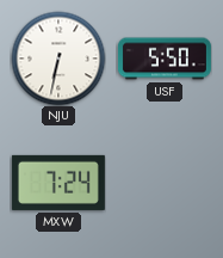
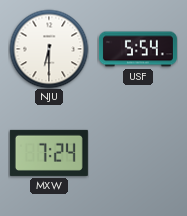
NJU: 6:32 -> 6:30
USF: 5:50 -> 5:54
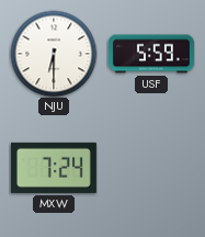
USF: 5:54 -> 5:59
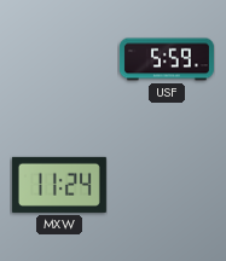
NJU: 6:30 -> none
MXW: 7:24 -> 11:24
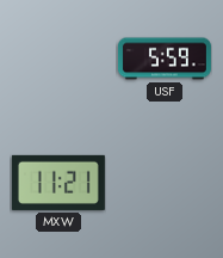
MXW: 11:24 -> 11:21
